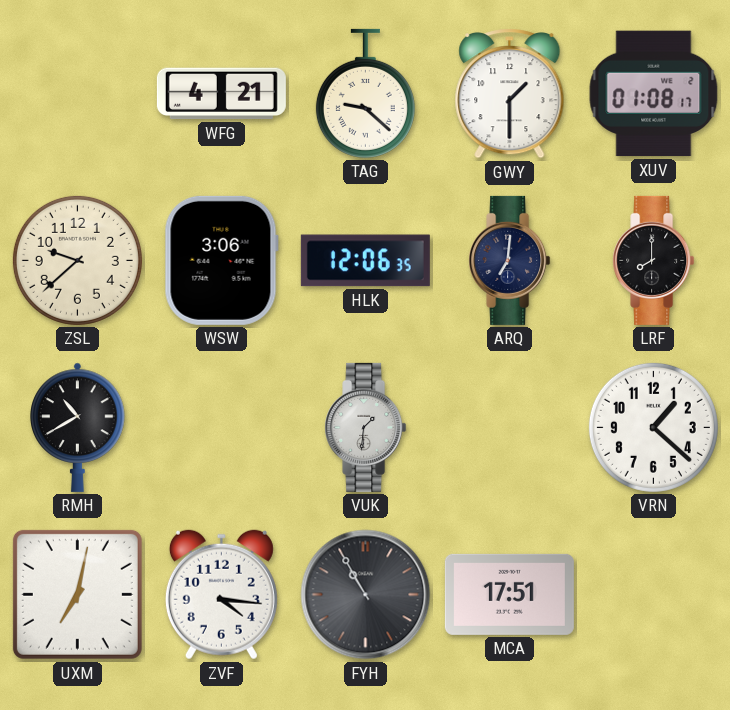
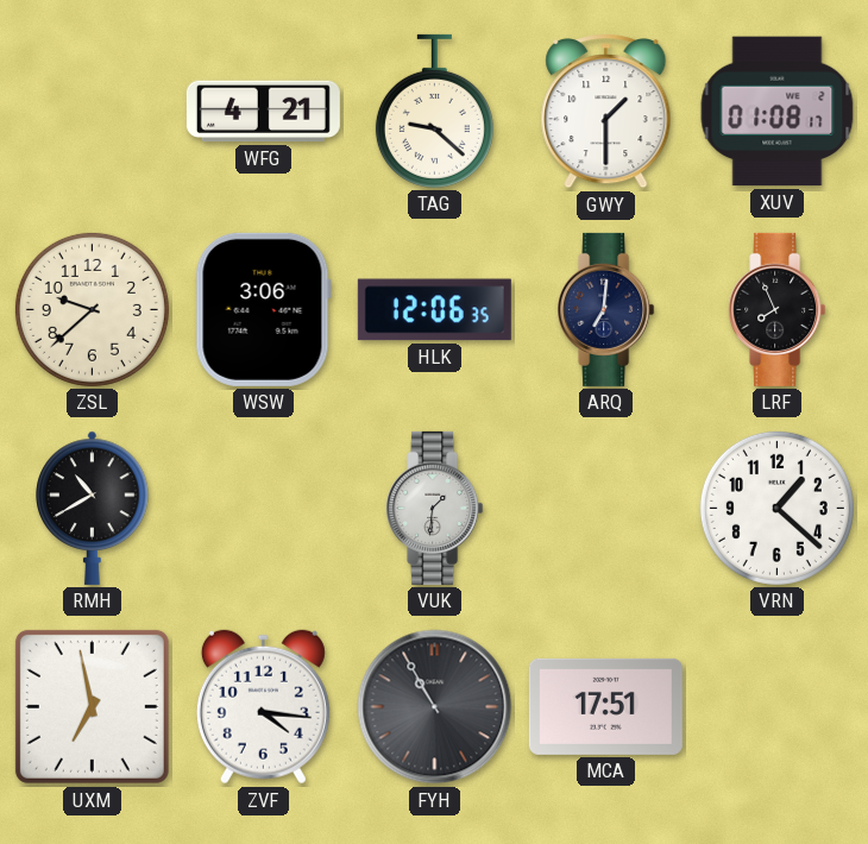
LRF: 8:00 -> 7:56
UXM: 7:02 -> 6:58
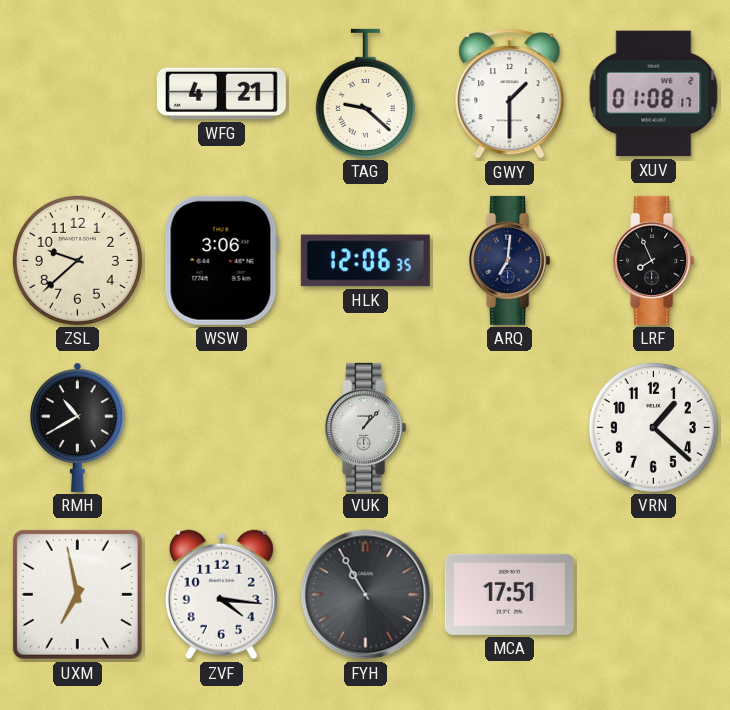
VUK: 1:31 -> 1:07
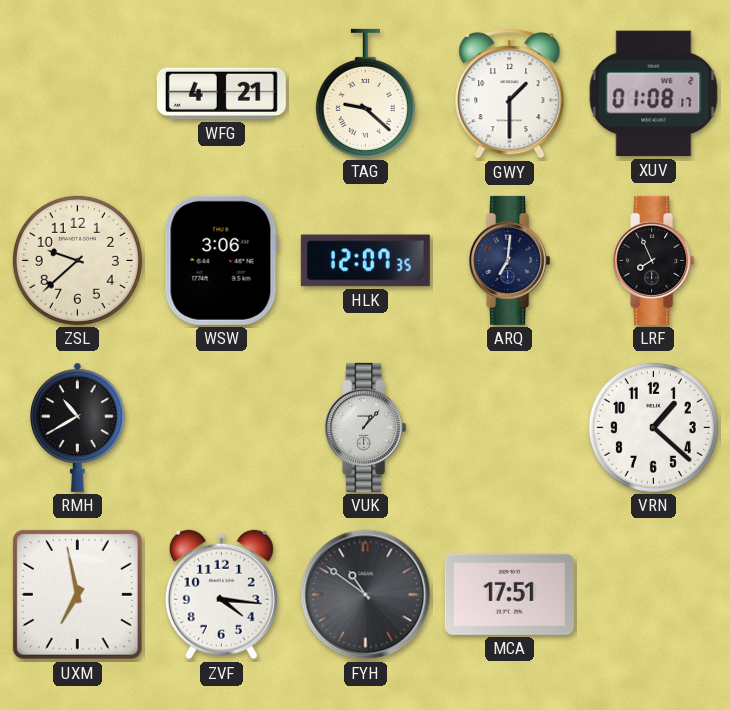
HLK: 12:06 -> 12:07
FYH: 10:55 -> 10:51
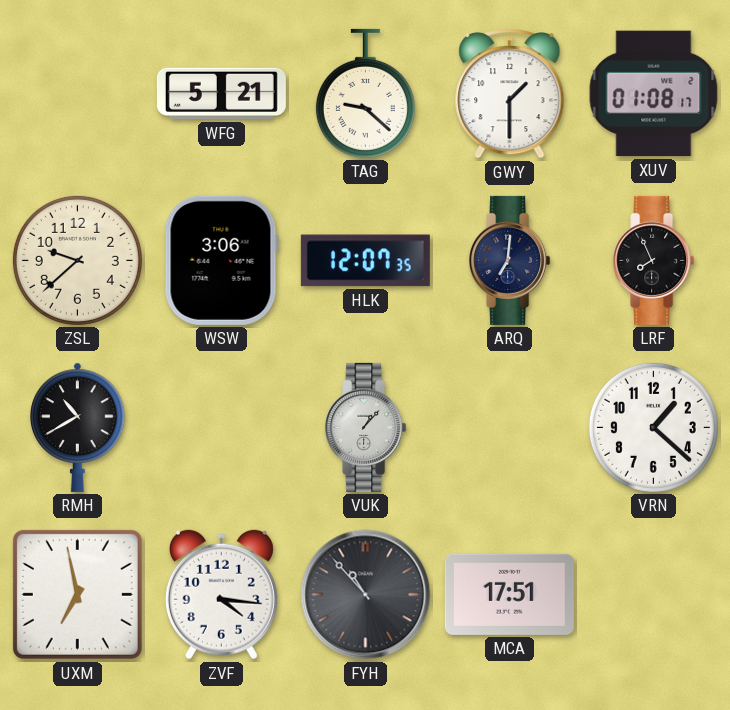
WFG: 4:21 -> 5:21
FYH: 10:51 -> 10:53
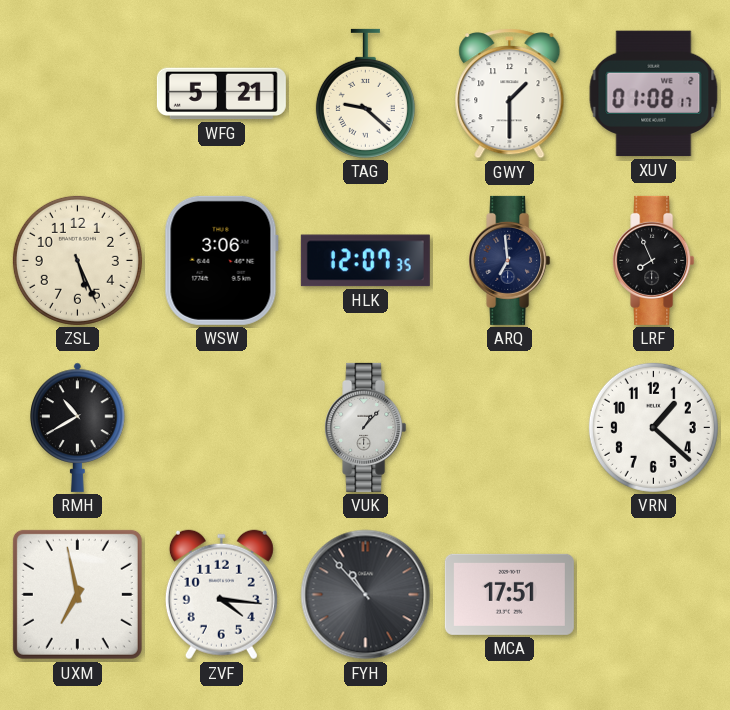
ZSL: 9:38 -> 5:26
ARQ: 7:01 -> 6:59
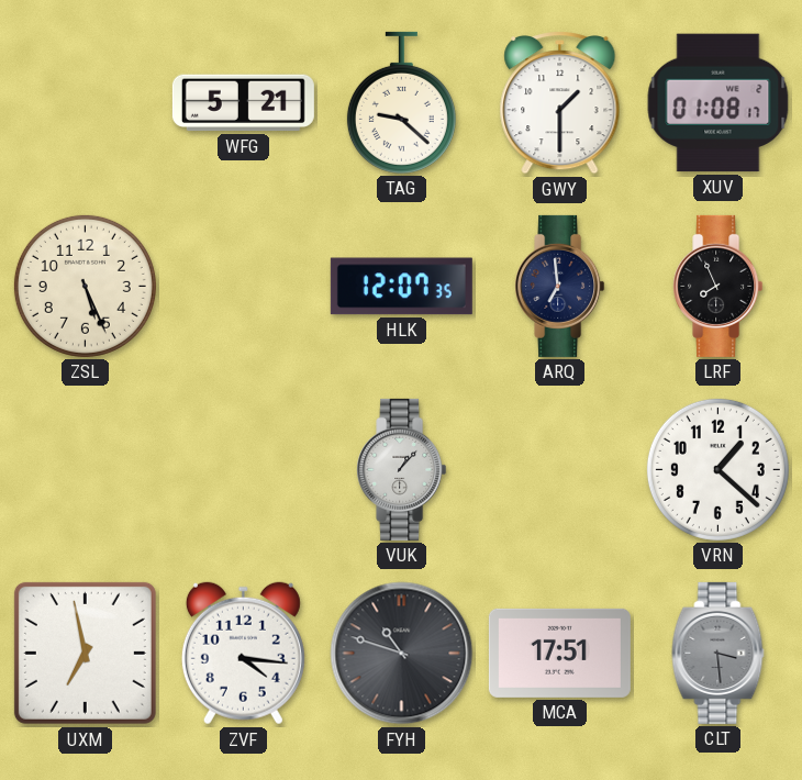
WSW: 3:06 -> none
RMH: 10:40 -> none
FYH: 10:53 -> 10:48
CLT: none -> 3:29
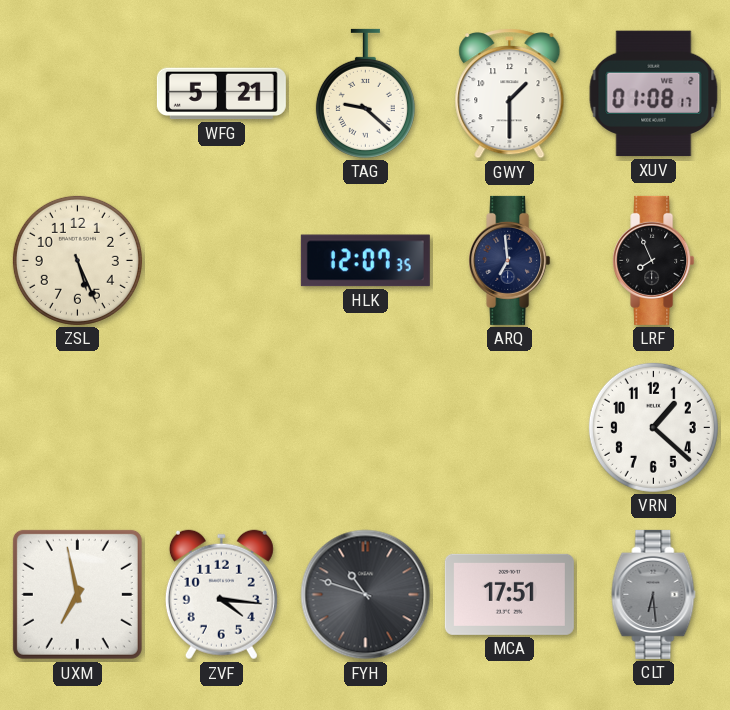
VUK: 1:07 -> none
CLT: 3:29 -> 6:29
